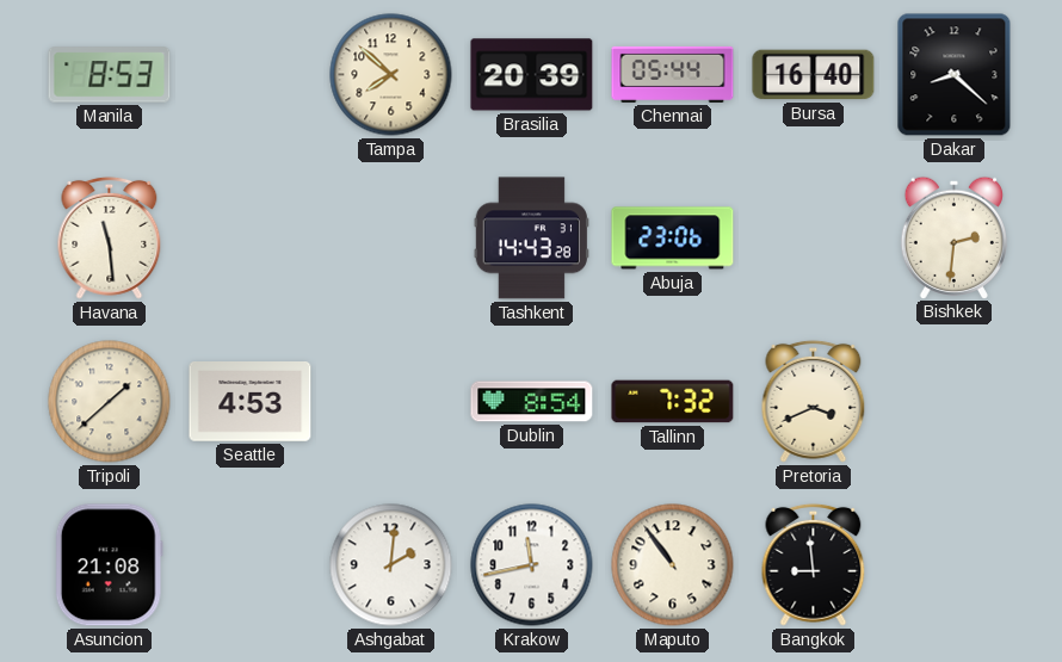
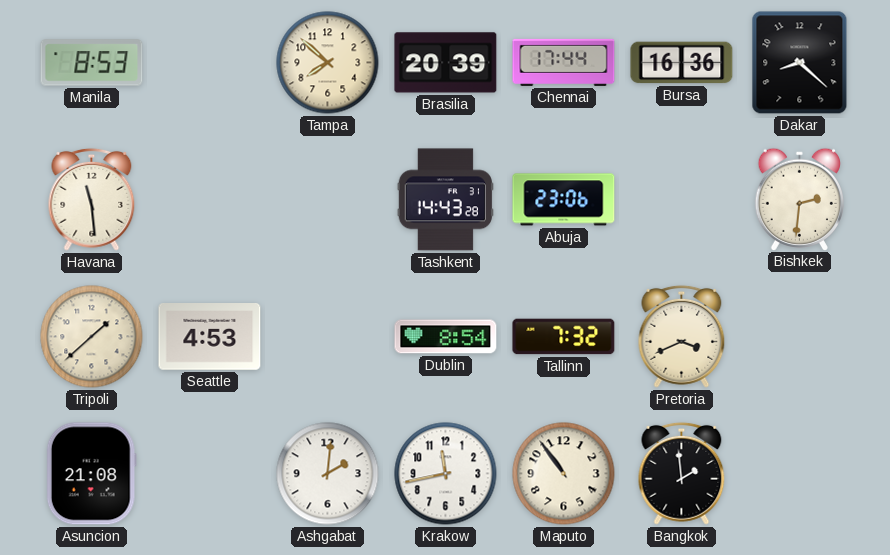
Chennai: 05:44 -> 17:44
Bursa: 16:40 -> 16:36
Bangkok: 8:59 -> 1:59
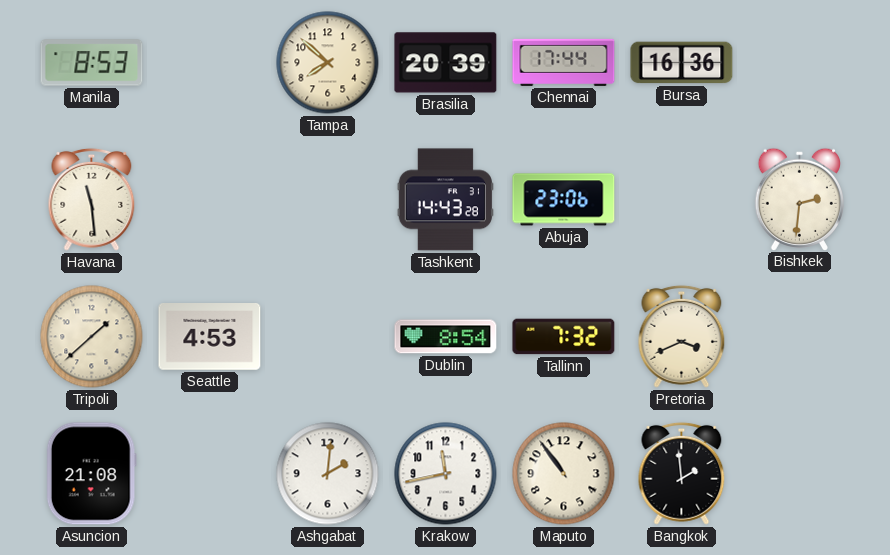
Dakar: 8:22 -> none
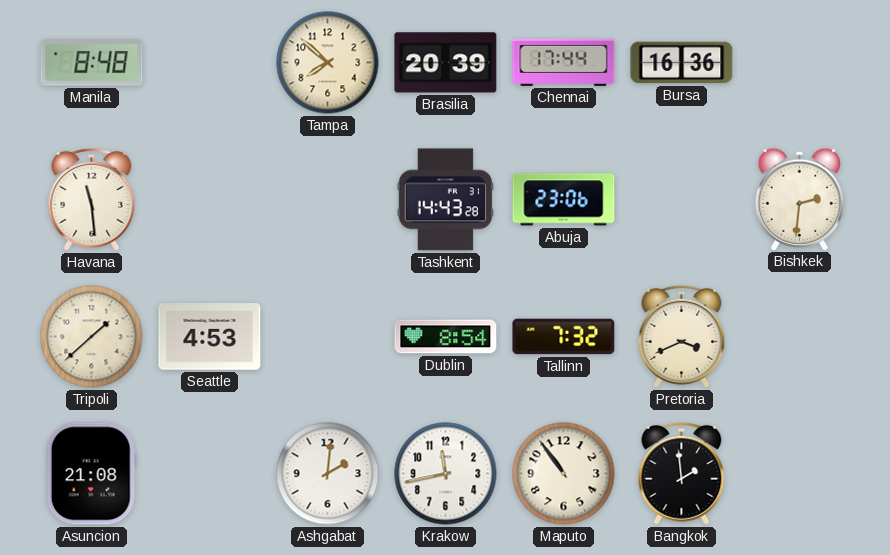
Manila: 8:53 -> 8:48
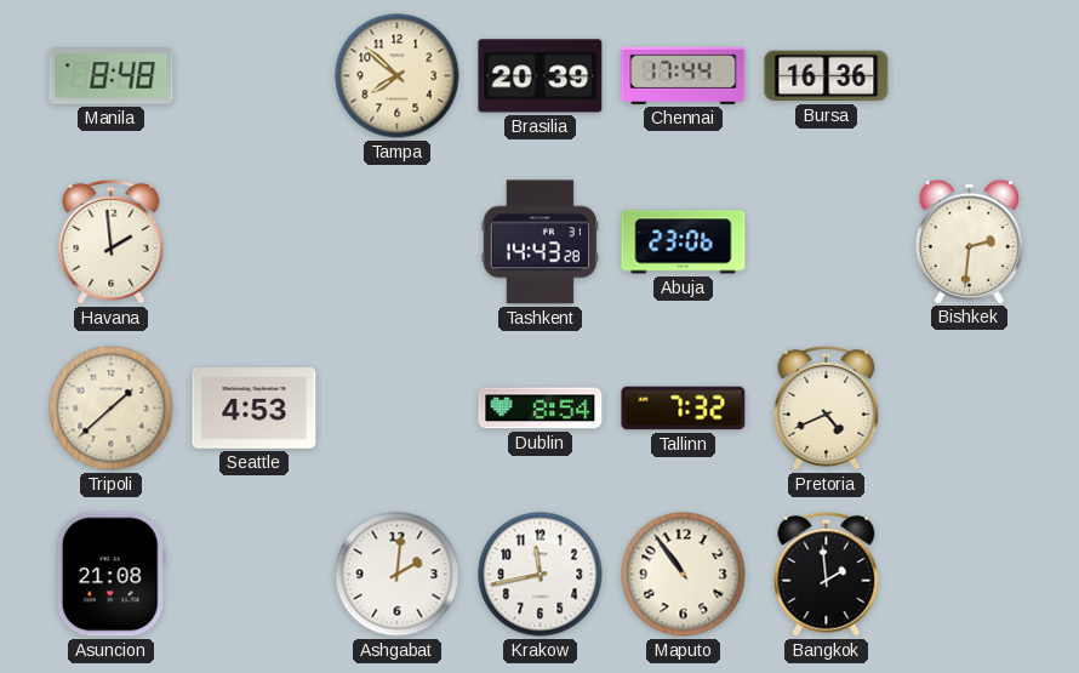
Havana: 11:29 -> 1:59
Pretoria: 3:41 -> 4:41
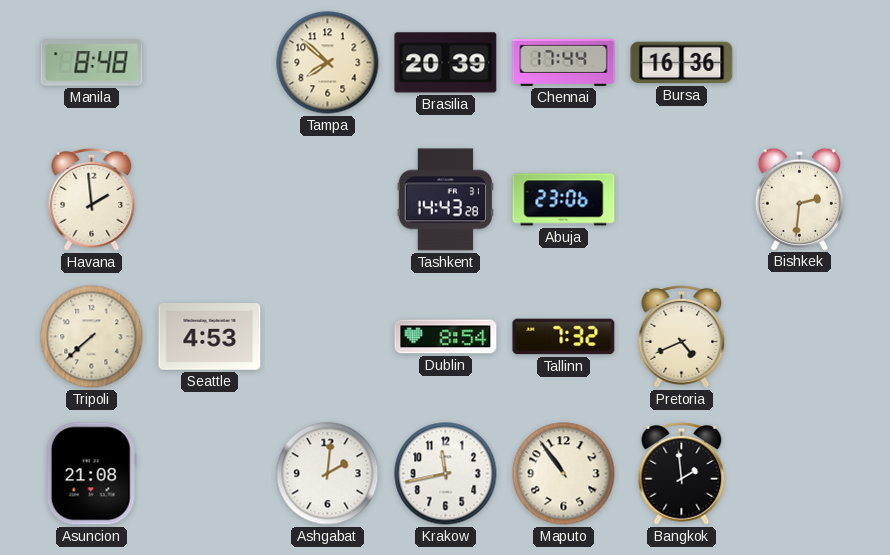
Tripoli: 1:38 -> 7:38
